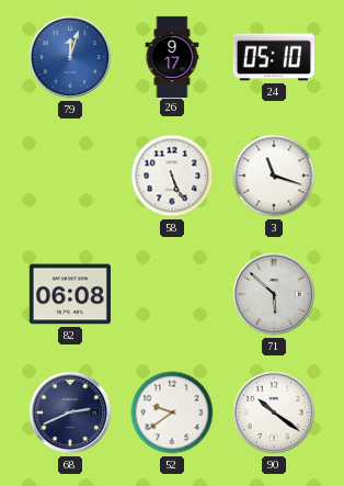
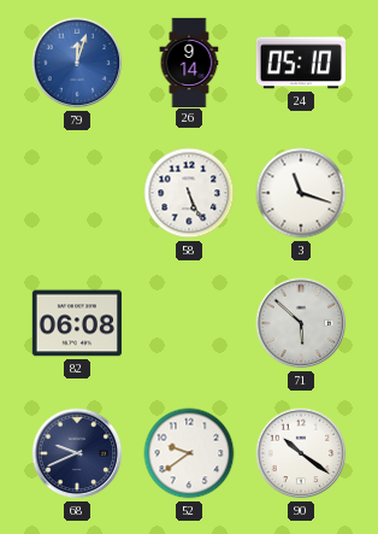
26: 9:17 -> 9:14
68: 2:41 -> 9:41
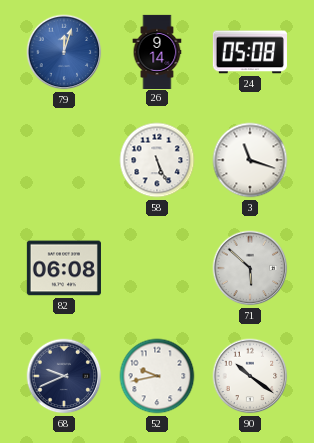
24: 05:10 -> 05:08
52: 9:39 -> 9:43
